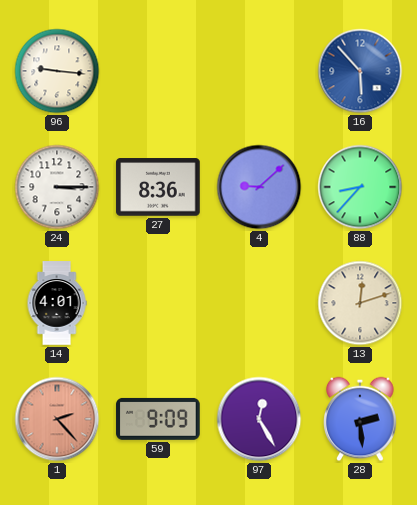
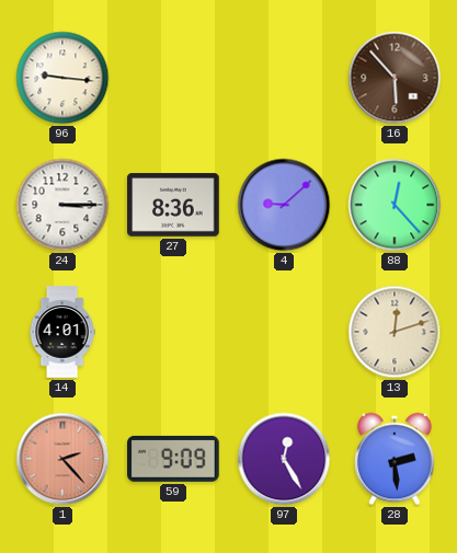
16 dial: blue -> brown
88: 8:37 -> 12:23
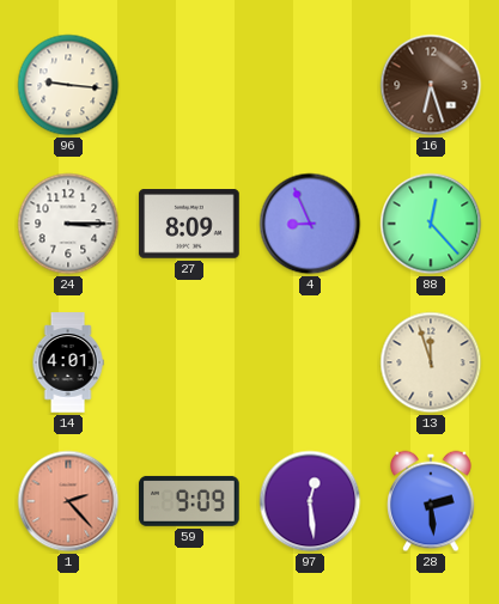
16: 5:53 -> 6:27
27: 8:36 -> 8:09
4: 9:08 -> 8:56
13: 12:12 -> 11:57
97: 12:25 -> 12:29
